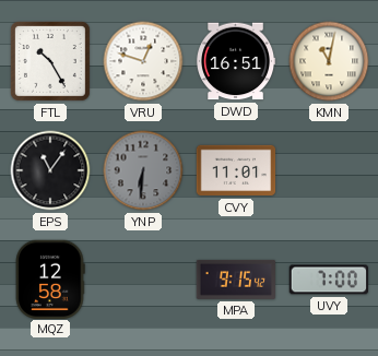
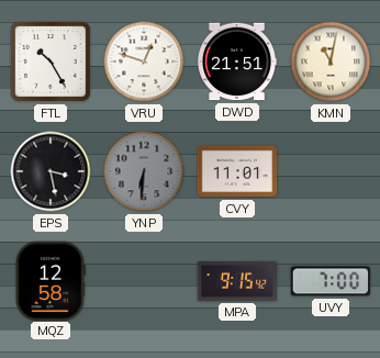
DWD: 16:51 -> 21:51
EPS: 11:06 -> 3:28
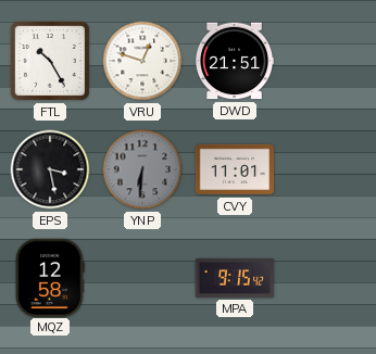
KMN: 11:02 -> none
UVY: 7:00 -> none
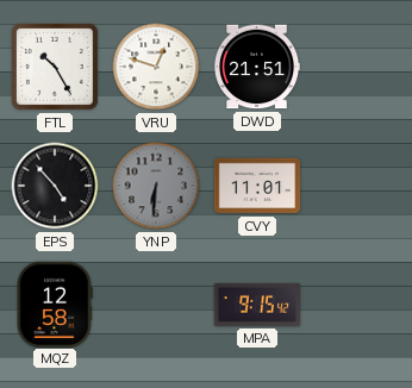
EPS: 3:28 -> 4:53
